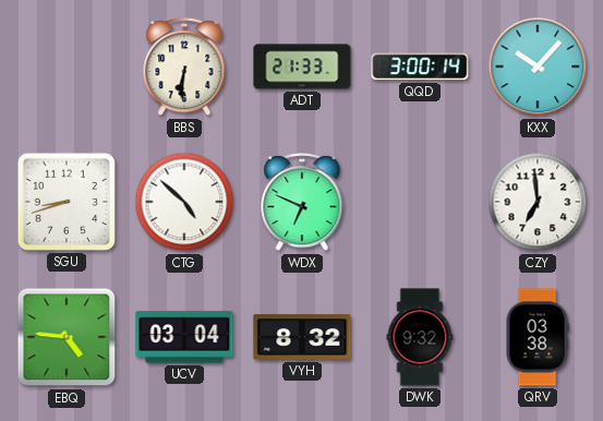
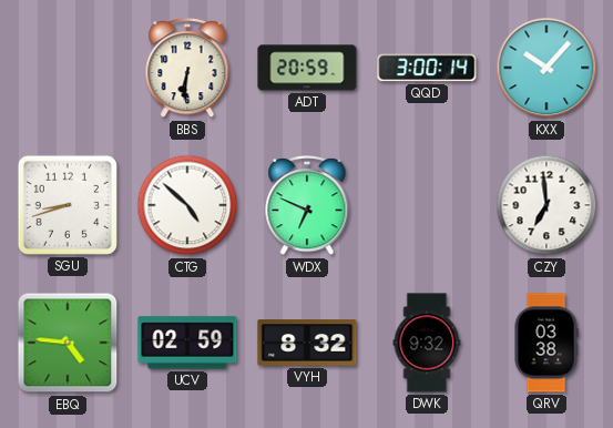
ADT: 21:33 -> 20:59
UCV: 03:04 -> 02:59
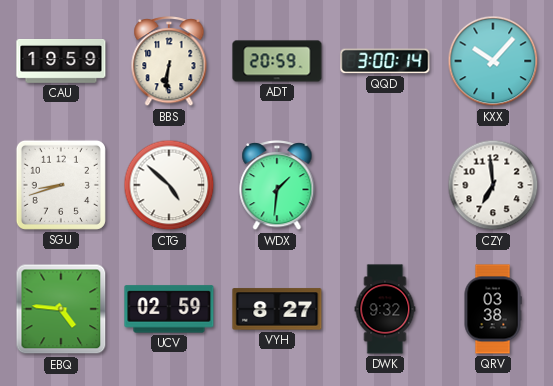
CAU: none -> 19:59
WDX: 6:49 -> 1:31
VYH: 8:32 -> 8:27
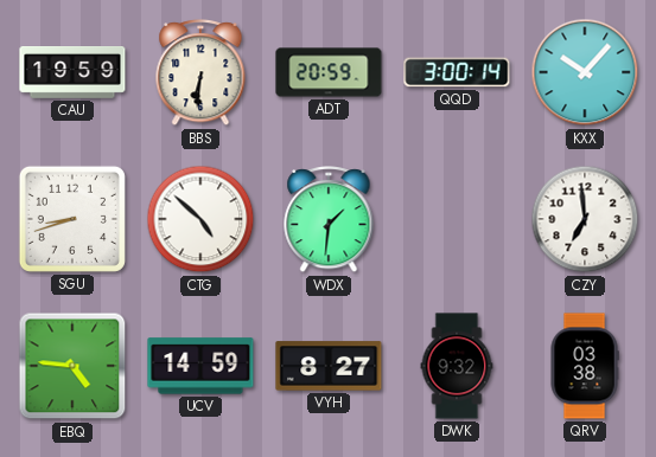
UCV: 02:59 -> 14:59
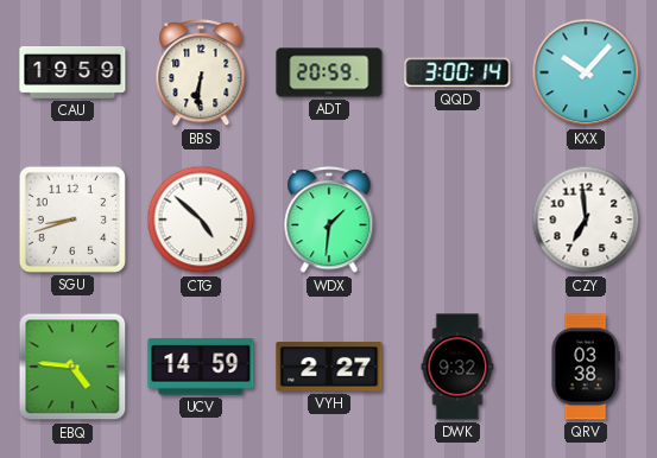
VYH: 8:27 -> 2:27
